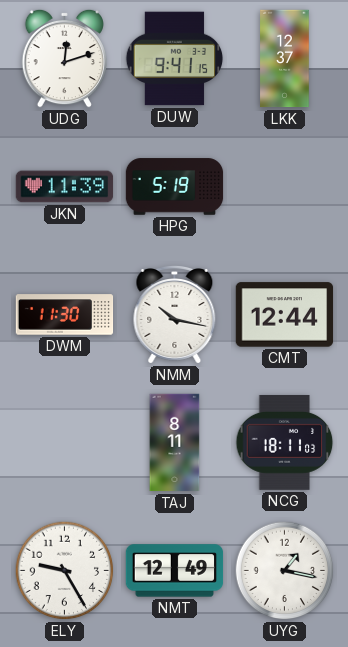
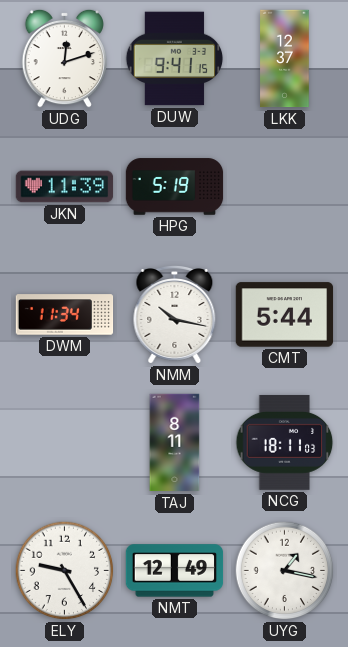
DWM: 11:30 -> 11:34
CMT: 12:44 -> 5:44
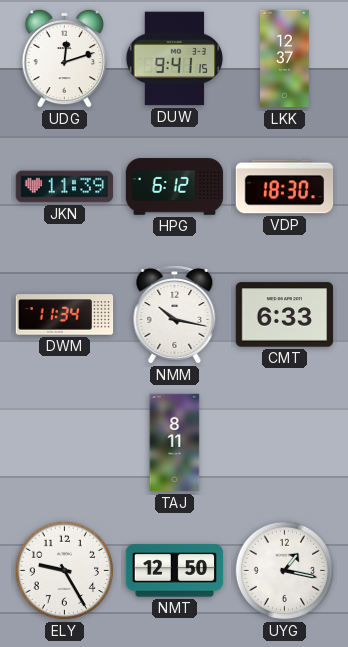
HPG: 5:19 -> 6:12
VDP: none -> 18:30
CMT: 5:44 -> 6:33
NCG: 18:11 -> none
NMT: 12:49 -> 12:50
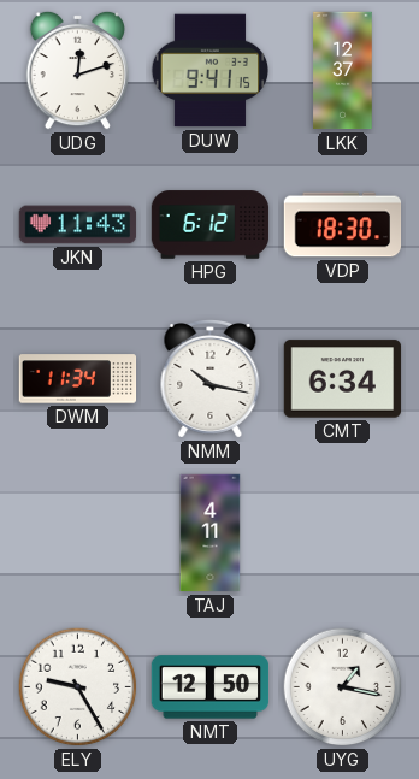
JKN: 11:39 -> 11:43
CMT: 6:33 -> 6:34
TAJ: 8:11 -> 4:11
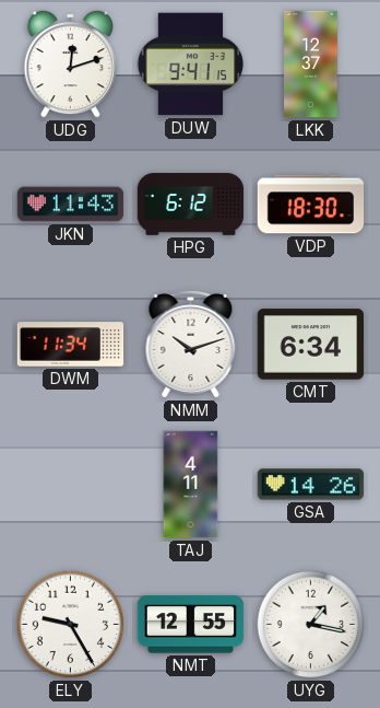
NMM: 10:17 -> 10:12
GSA: none -> 14:26
NMT: 12:50 -> 12:55
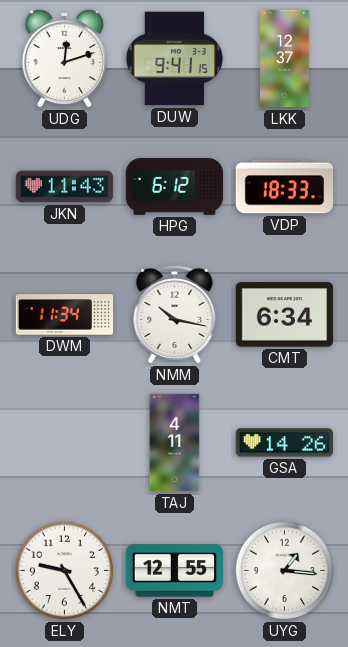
VDP: 18:30 -> 18:33
NMM: 10:12 -> 10:17
UYG: 1:17 -> 1:16
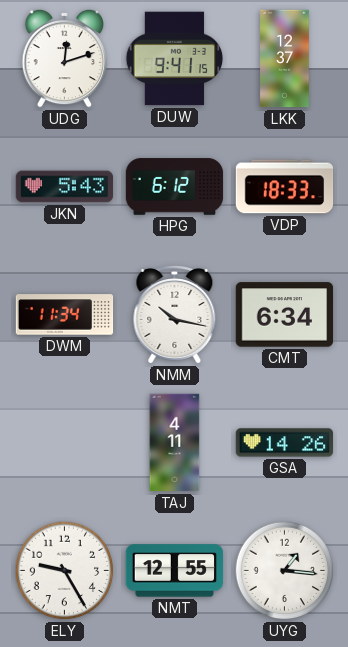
JKN: 11:43 -> 5:43
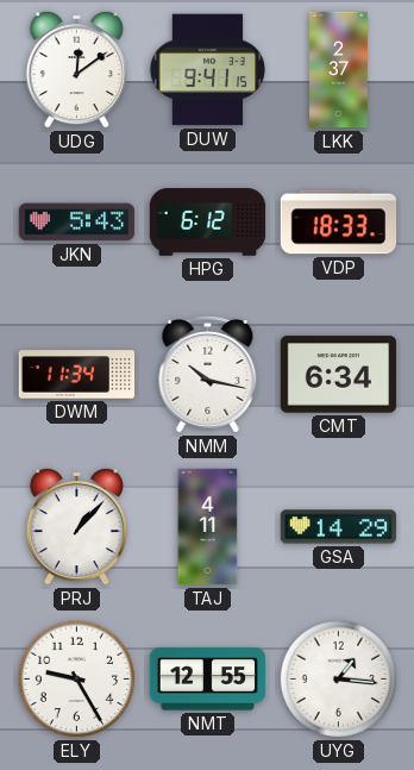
UDG: 12:12 -> 12:09
LKK: 12:37 -> 2:37
PRJ: none -> 1:07
GSA: 14:26 -> 14:29
